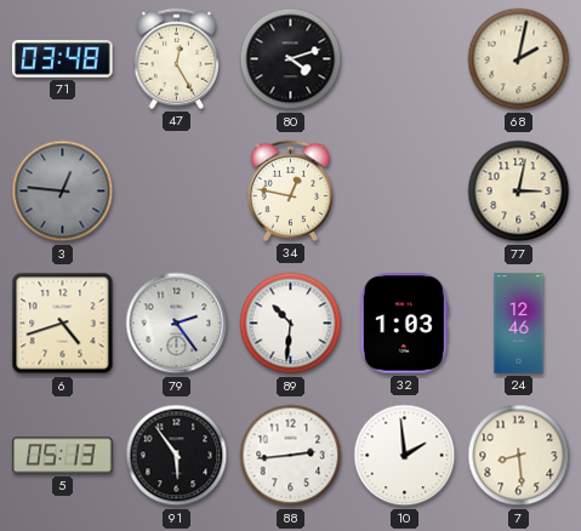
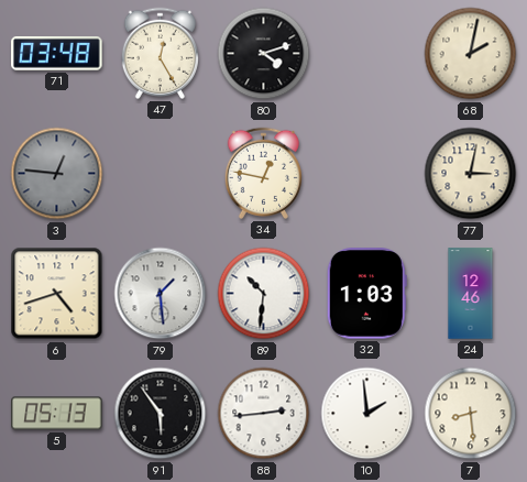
79: 2:24 -> 1:29
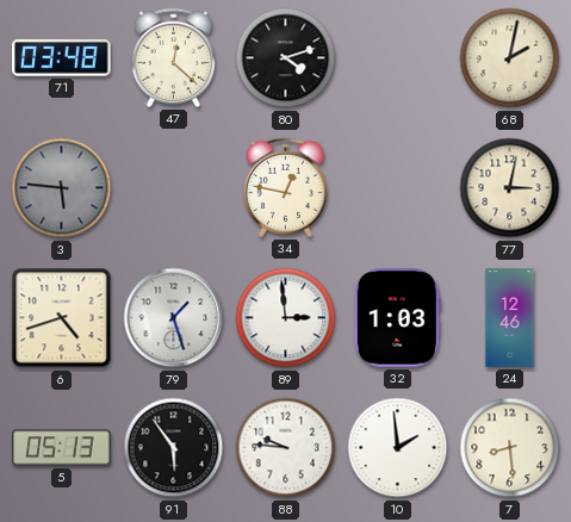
47: 12:25 -> 12:22
3: 12:46 -> 5:46
79: 1:29 -> 1:27
89: 10:31 -> 2:59
88: 2:44 -> 9:46
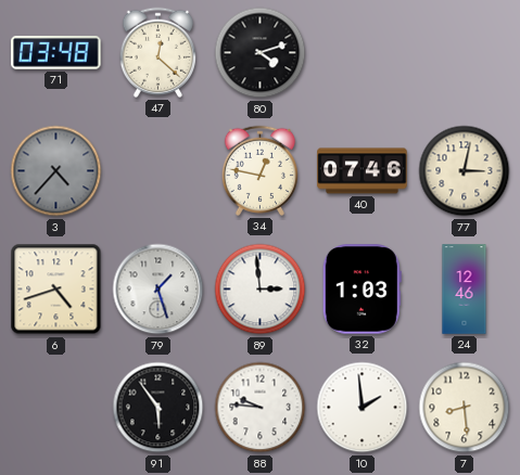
68: 2:02 -> none
3: 5:46 -> 4:37
40: none -> 07:46
5: 05:13 -> none
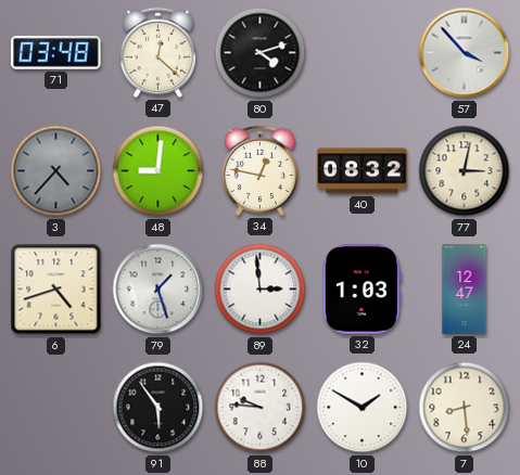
57: none -> 3:53
48: none -> 9:01
40: 07:46 -> 08:32
24: 12:46 -> 12:47
10: 1:59 -> 1:50
